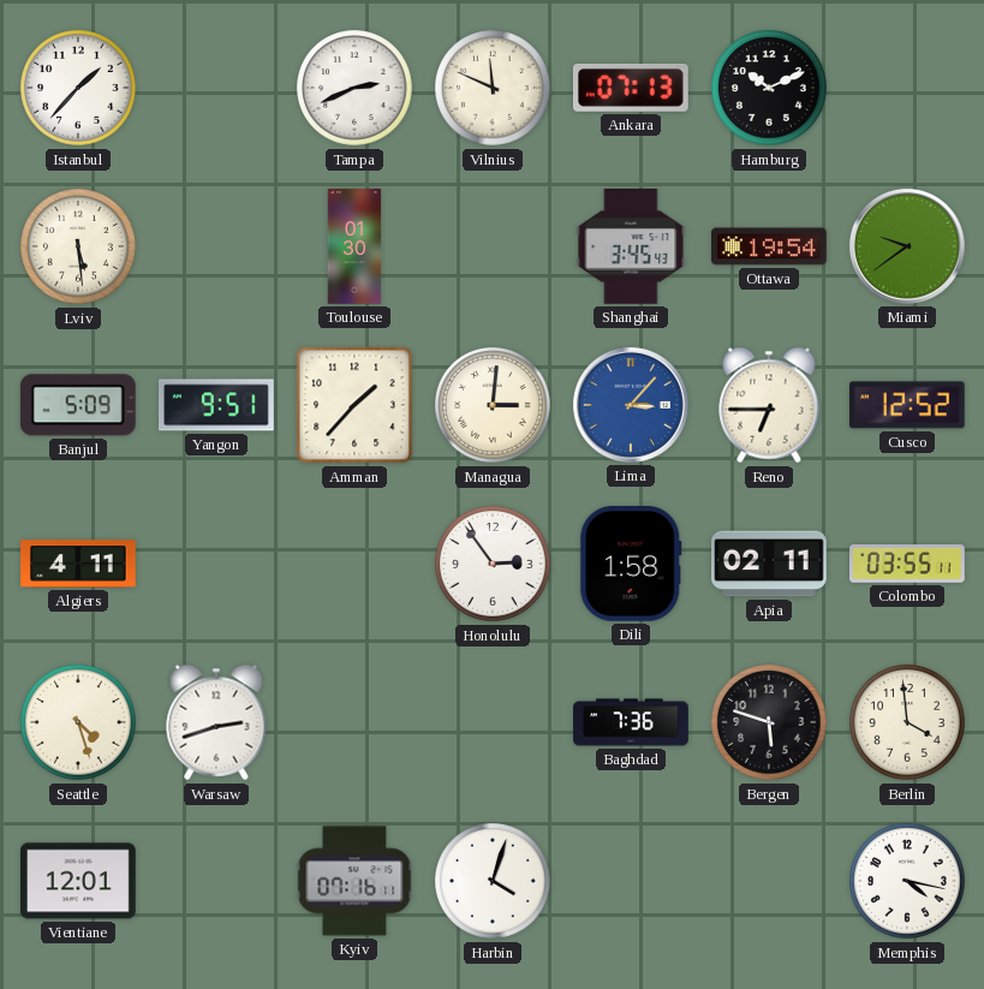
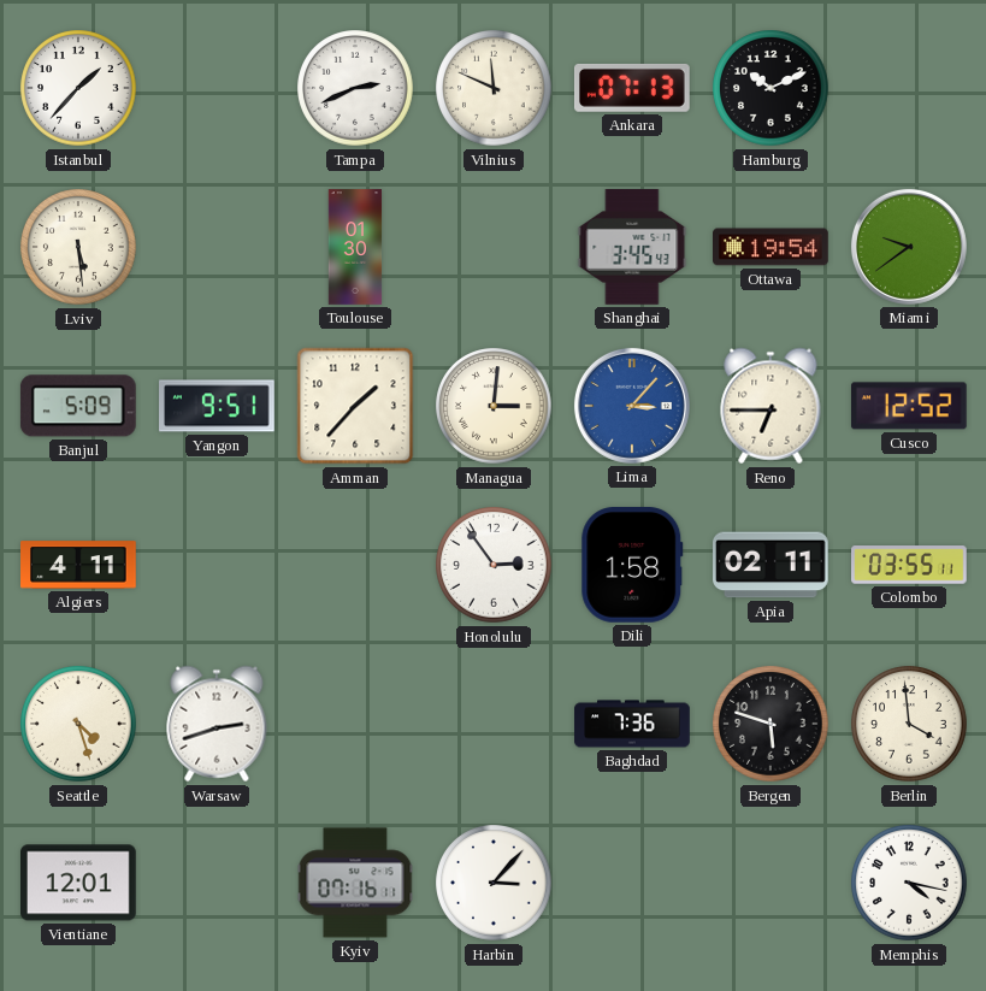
Harbin: 4:03 -> 3:07
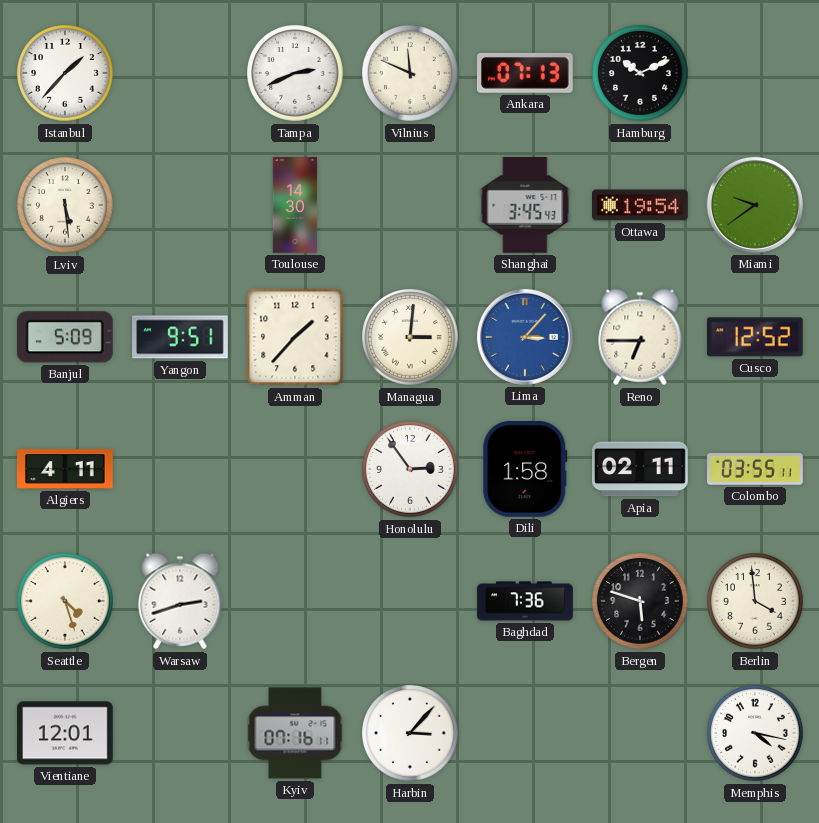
Toulouse: 01:30 -> 14:30
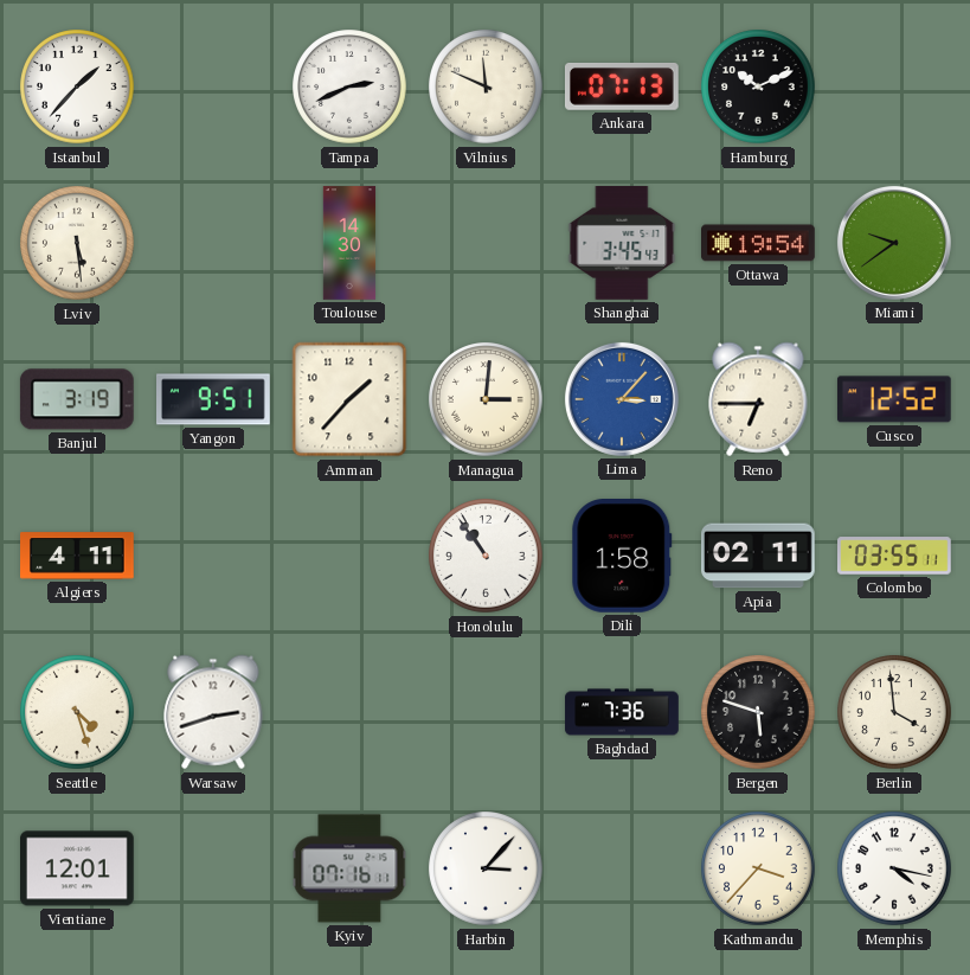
Banjul: 5:09 -> 3:19
Honolulu: 2:54 -> 10:54
Kathmandu: none -> 3:37
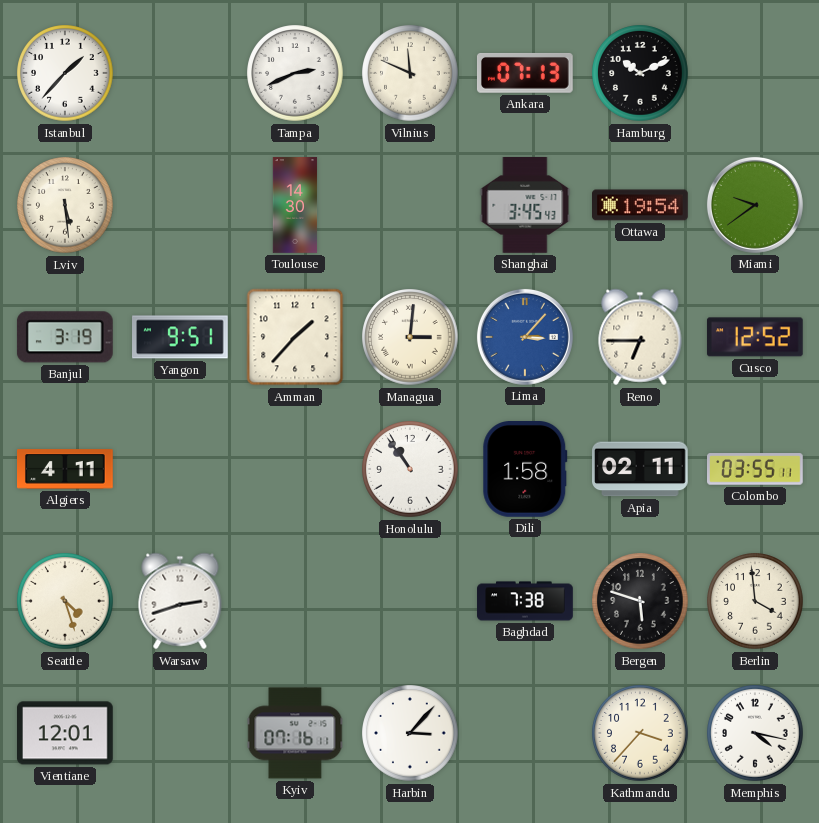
Baghdad: 7:36 -> 7:38
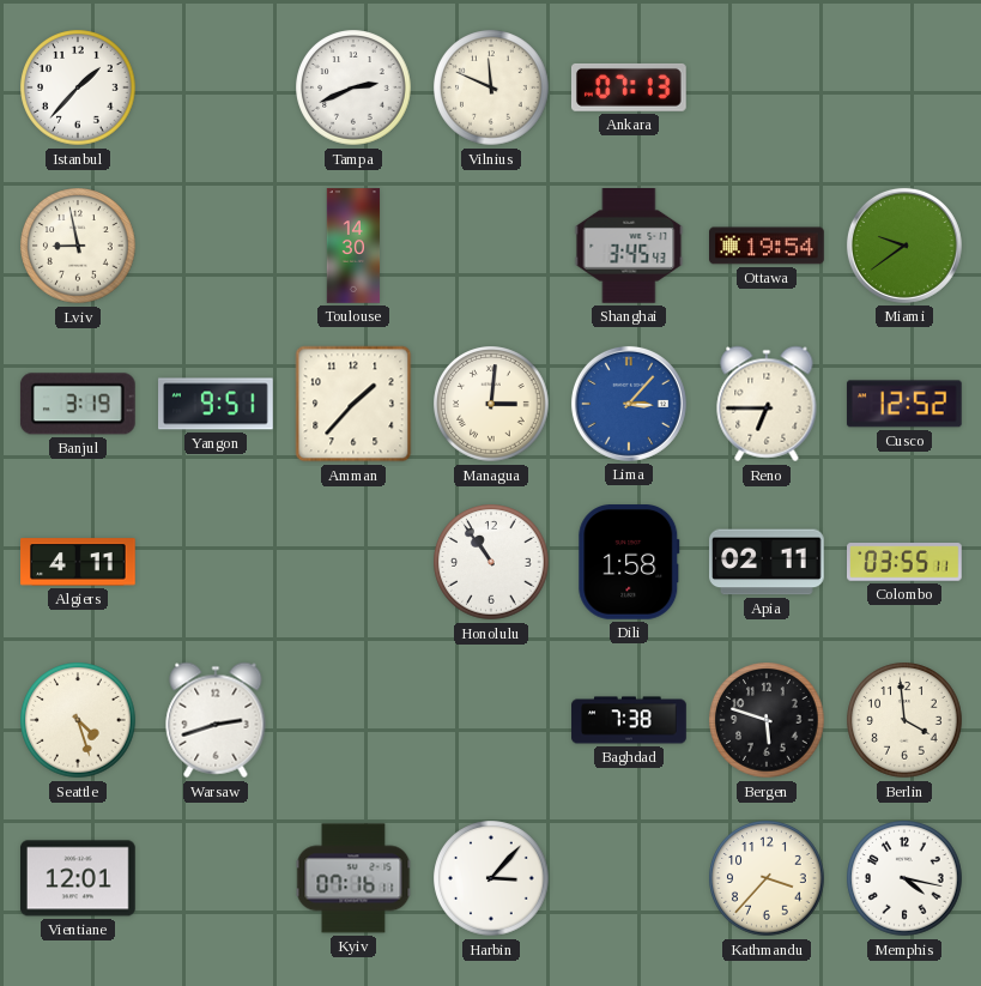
Hamburg: 10:11 -> none
Lviv: 5:29 -> 8:58
